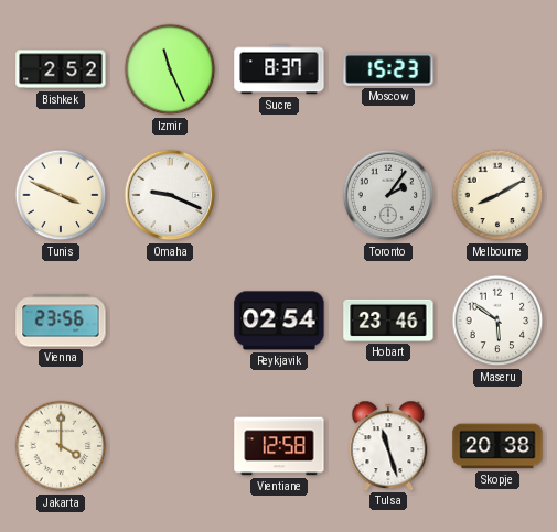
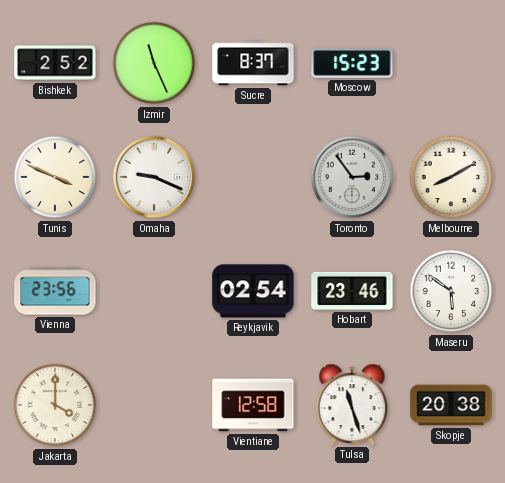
Toronto: 2:06 -> 2:54
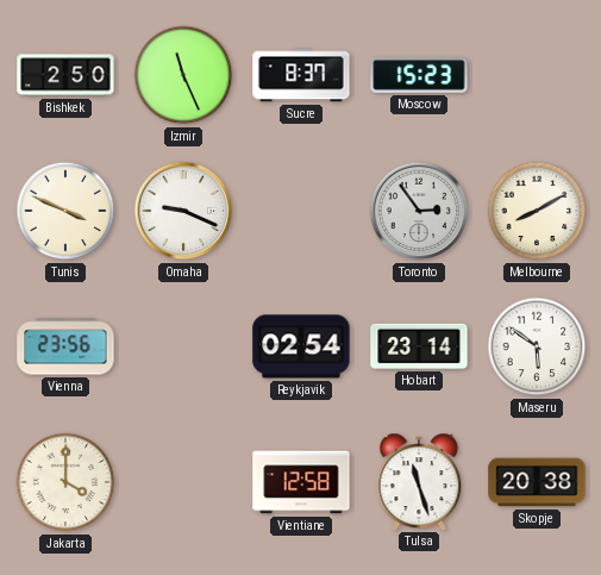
Bishkek: 2:52 -> 2:50
Hobart: 23:46 -> 23:14
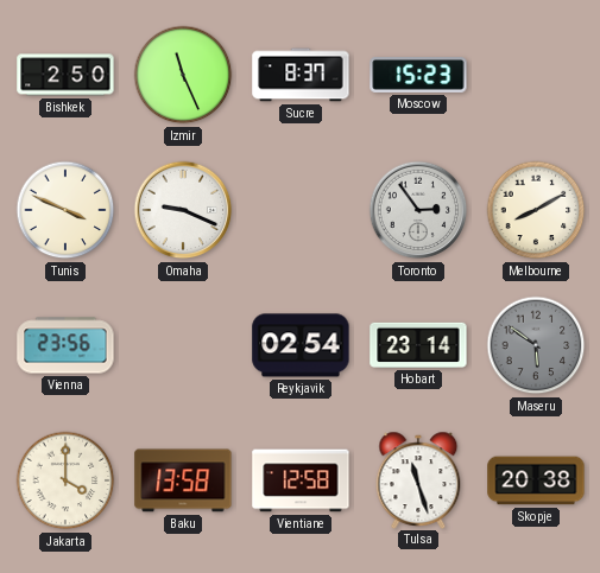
Maseru dial: white -> grey
Baku: none -> 13:58
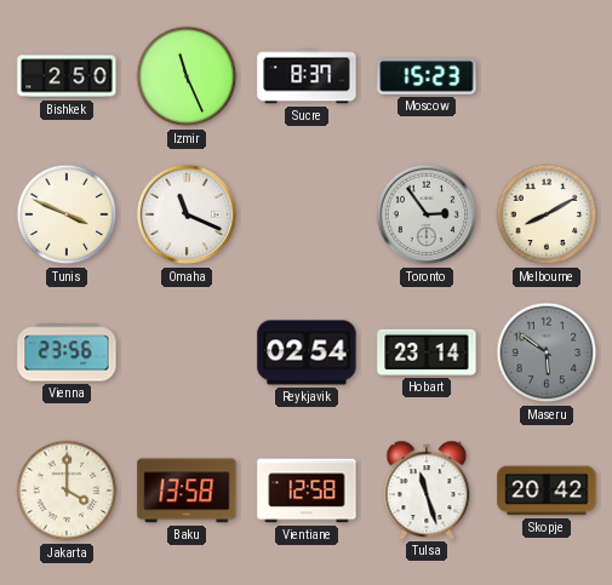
Omaha: 9:19 -> 11:19
Skopje: 20:38 -> 20:42
